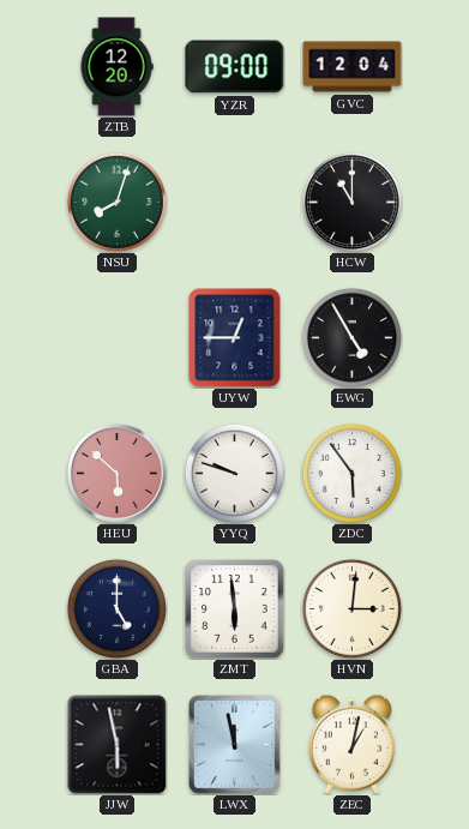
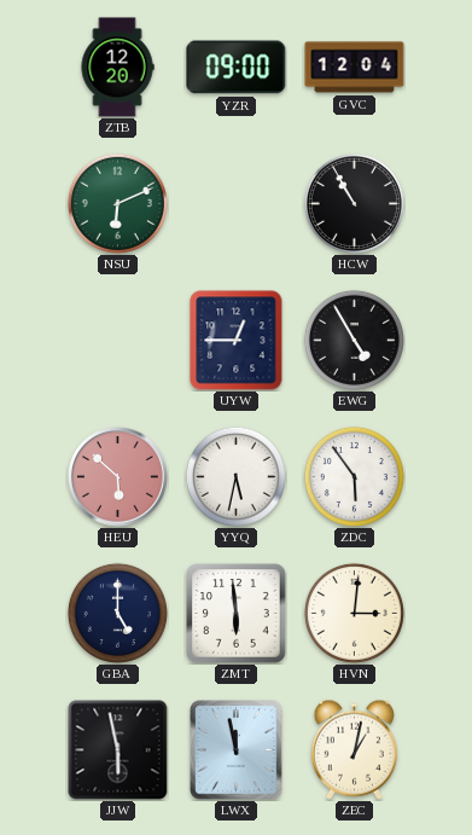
NSU: 8:03 -> 6:11
HCW: 11:00 -> 10:55
YYQ: 9:48 -> 5:32
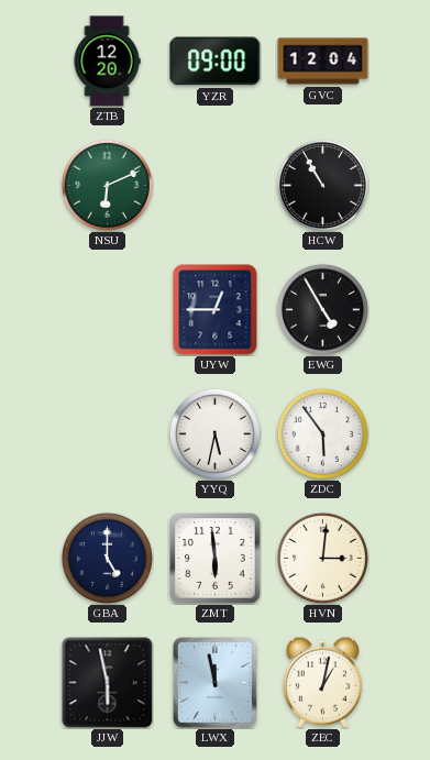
HEU: 5:52 -> none
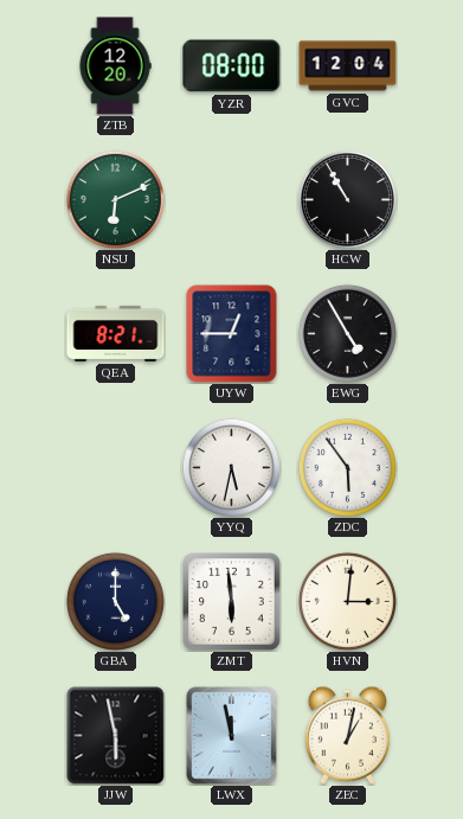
YZR: 09:00 -> 08:00
QEA: none -> 8:21
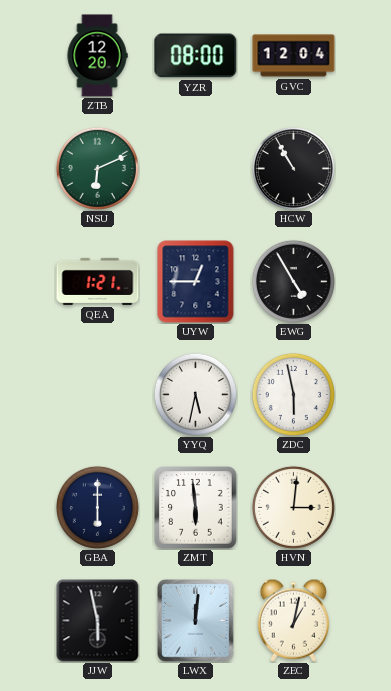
QEA: 8:21 -> 1:21
ZDC: 5:54 -> 5:58
GBA: 5:00 -> 6:00
LWX: 11:58 -> 12:01
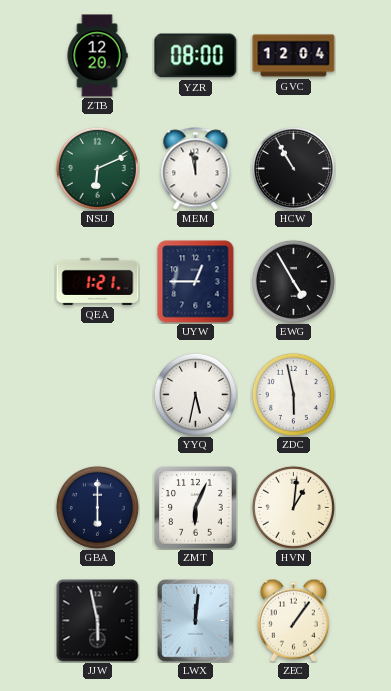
MEM: none -> 11:58
ZMT: 5:59 -> 6:04
HVN: 3:01 -> 1:01
ZEC: 1:02 -> 1:06
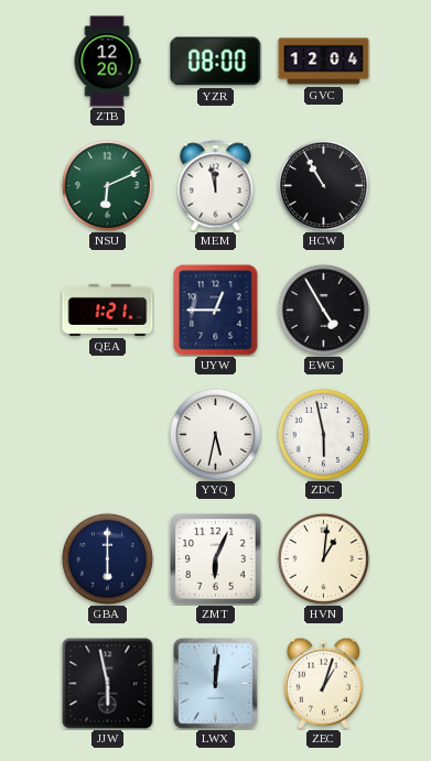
ZEC: 1:06 -> 1:03
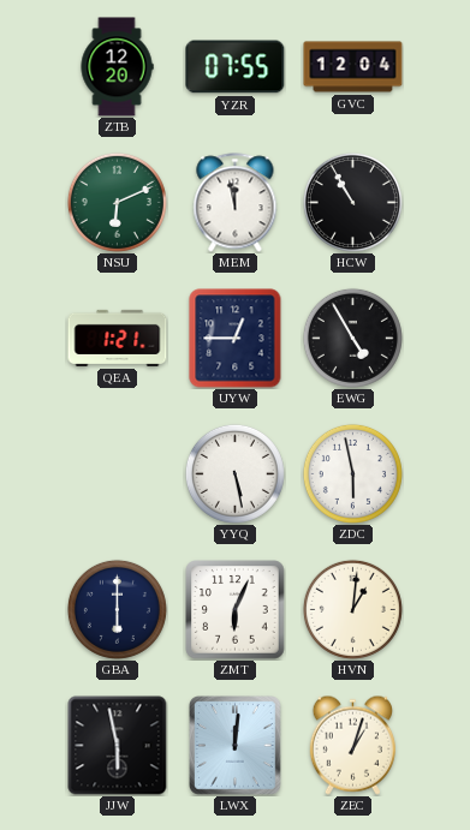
YZR: 08:00 -> 07:55
YYQ: 5:32 -> 5:28
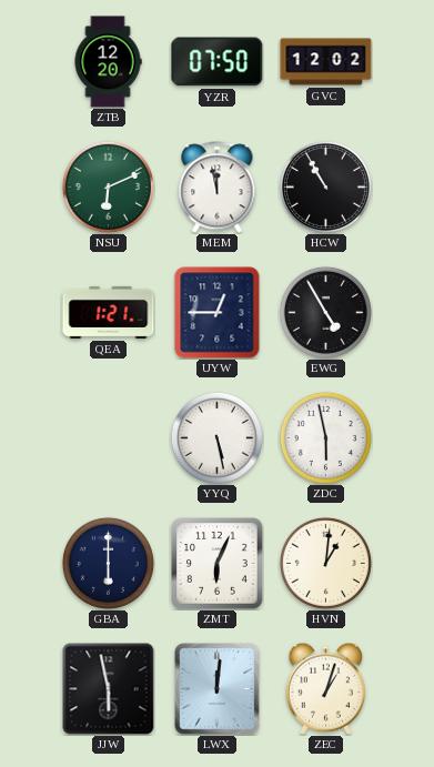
YZR: 07:55 -> 07:50
GVC: 12:04 -> 12:02
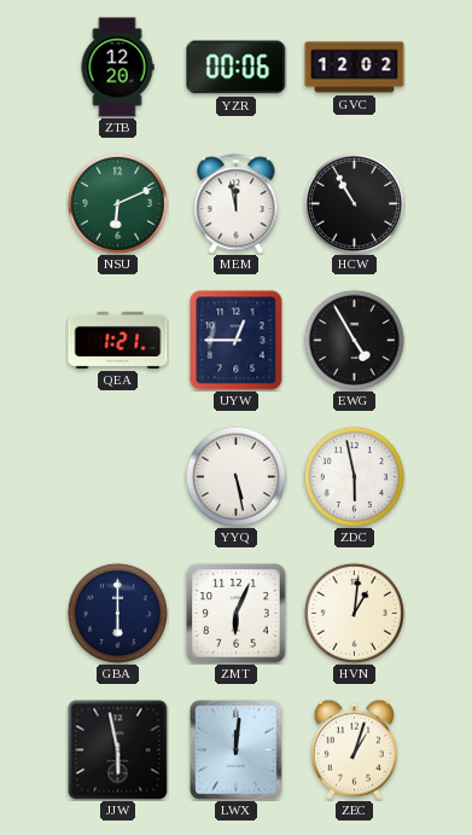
YZR: 07:50 -> 00:06
